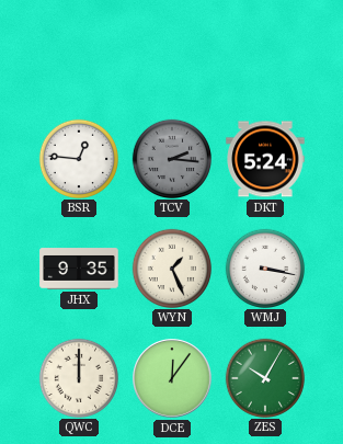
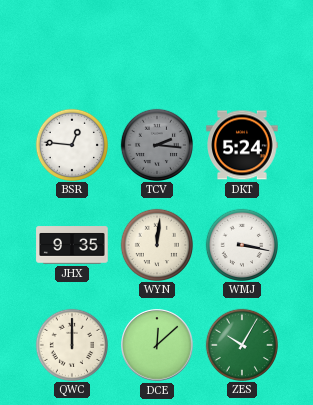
WYN: 1:26 -> 12:01
DCE: 12:06 -> 12:08
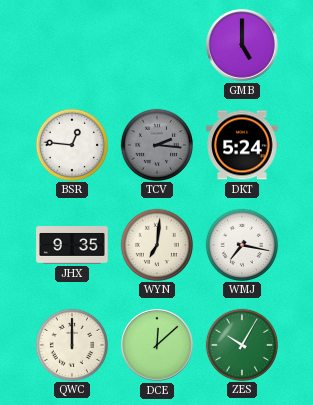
GMB: none -> 5:00
WYN: 12:01 -> 7:01
WMJ: 3:17 -> 7:17
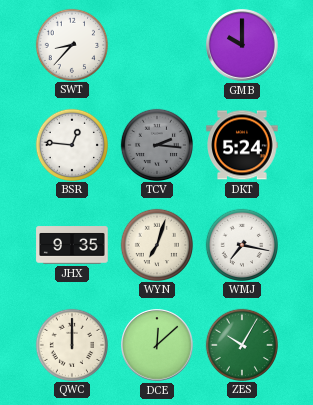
SWT: none -> 8:37
GMB: 5:00 -> 10:00
WYN: 7:01 -> 7:03
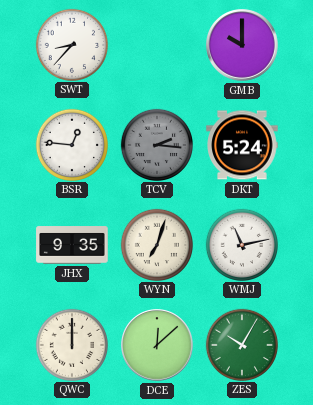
WMJ: 7:17 -> 11:13
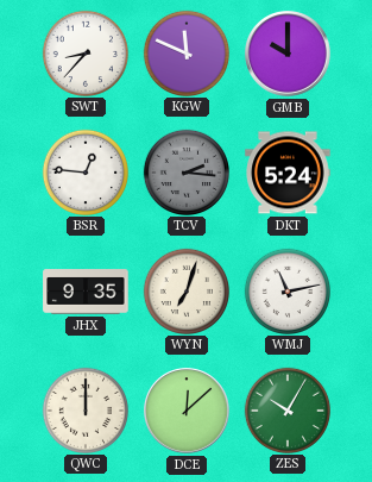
KGW: none -> 11:49
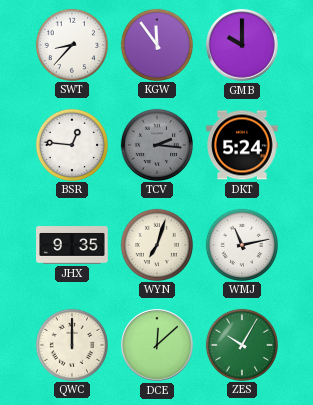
KGW: 11:49 -> 11:54
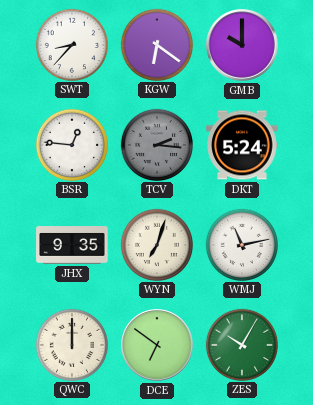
KGW: 11:54 -> 6:21
DCE: 12:08 -> 6:51
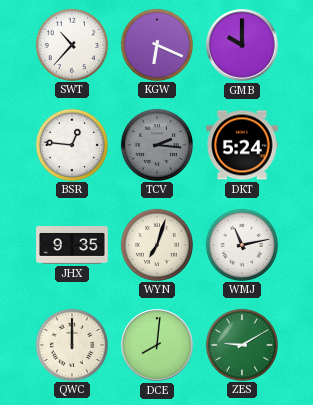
SWT: 8:37 -> 10:37
KGW: 6:21 -> 6:19
DCE: 6:51 -> 8:01
ZES: 10:05 -> 9:10
